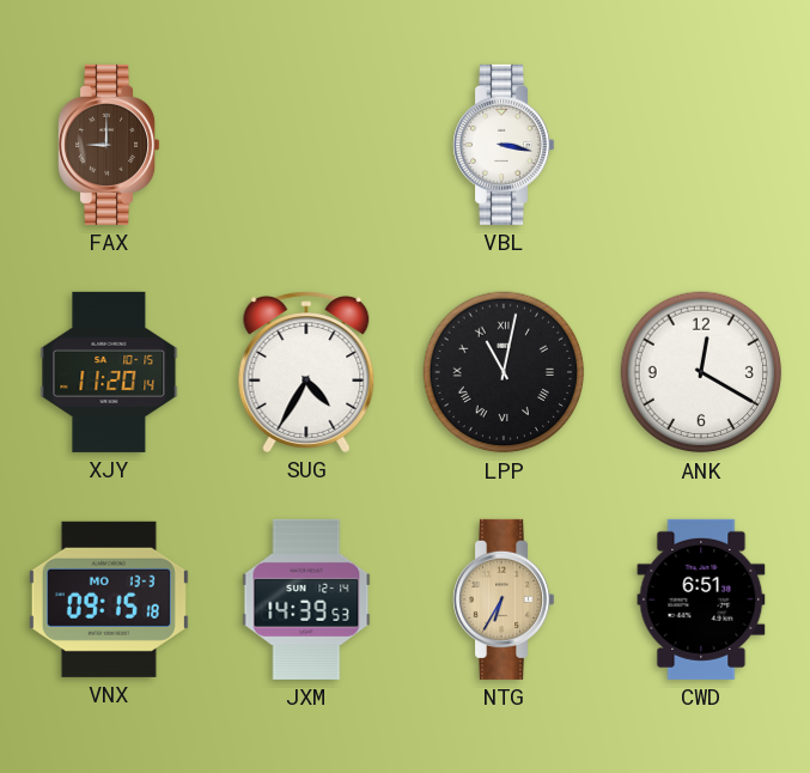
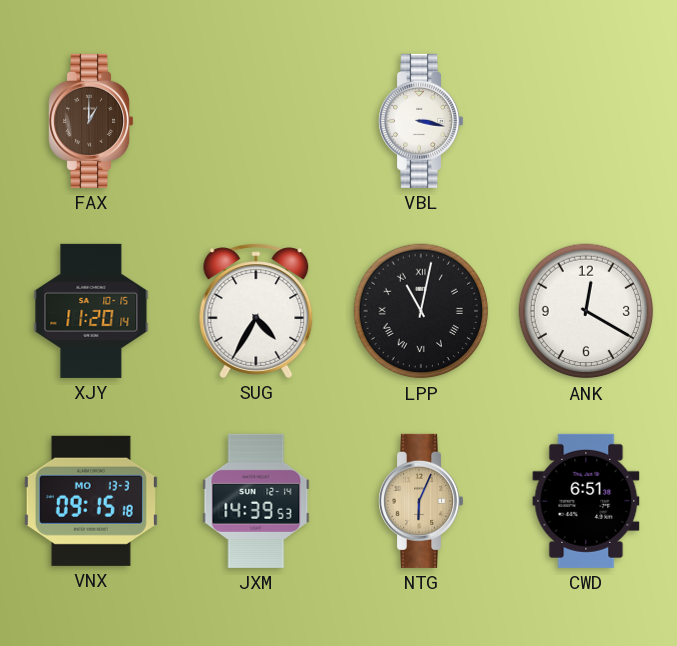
FAX: 9:00 -> 1:00
NTG: 6:35 -> 6:04
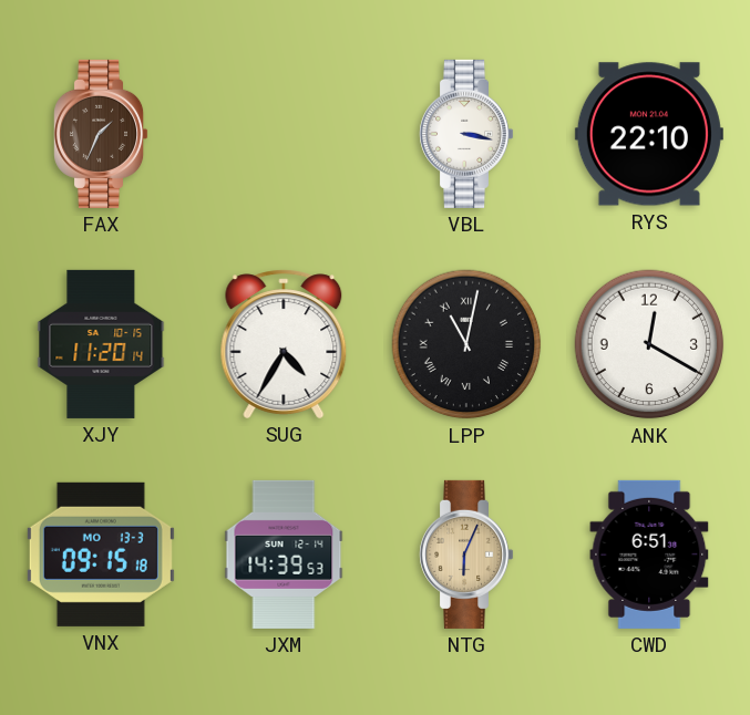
FAX: 1:00 -> 1:34
RYS: none -> 22:10
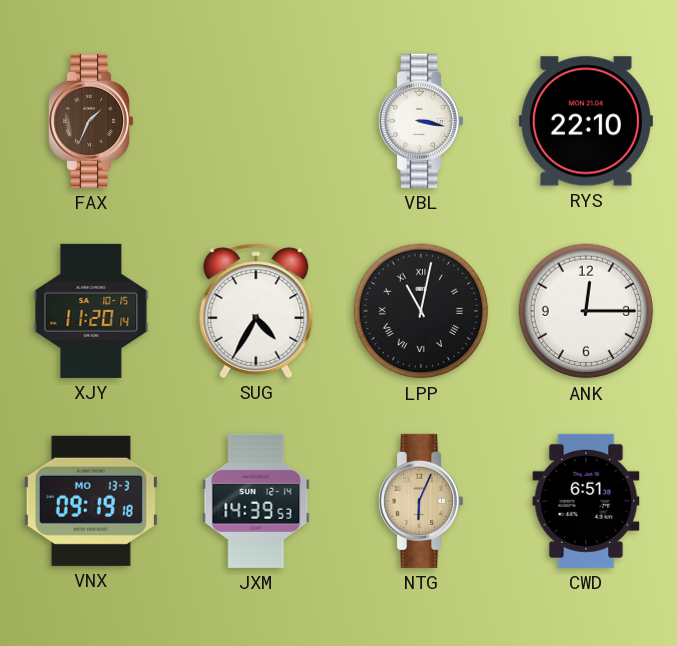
ANK: 12:20 -> 12:15
VNX: 09:15 -> 09:19
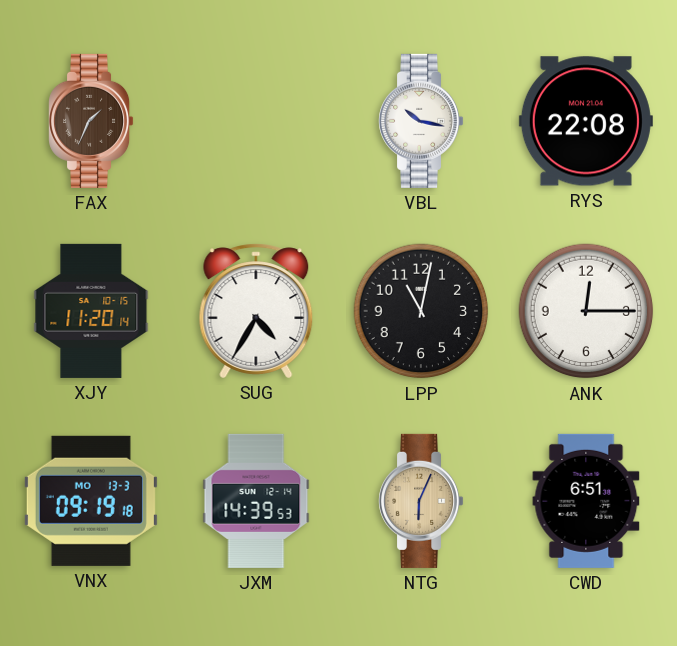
VBL: 3:17 -> 10:17
RYS: 22:10 -> 22:08
LPP numerals: Roman -> Arabic
